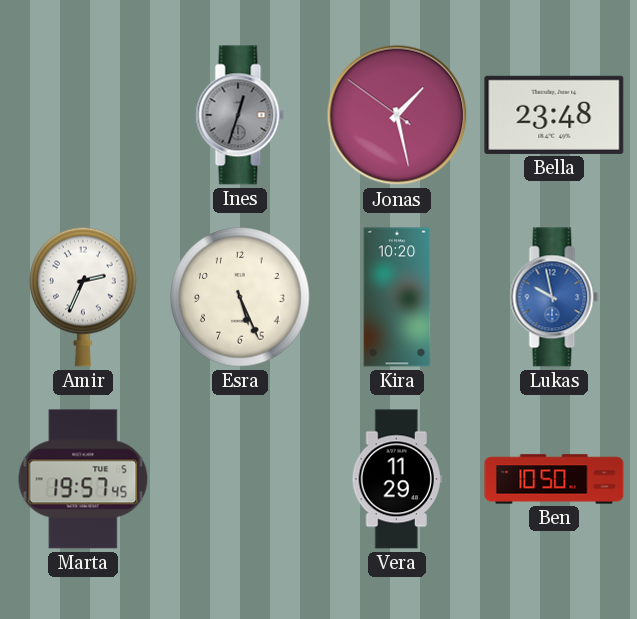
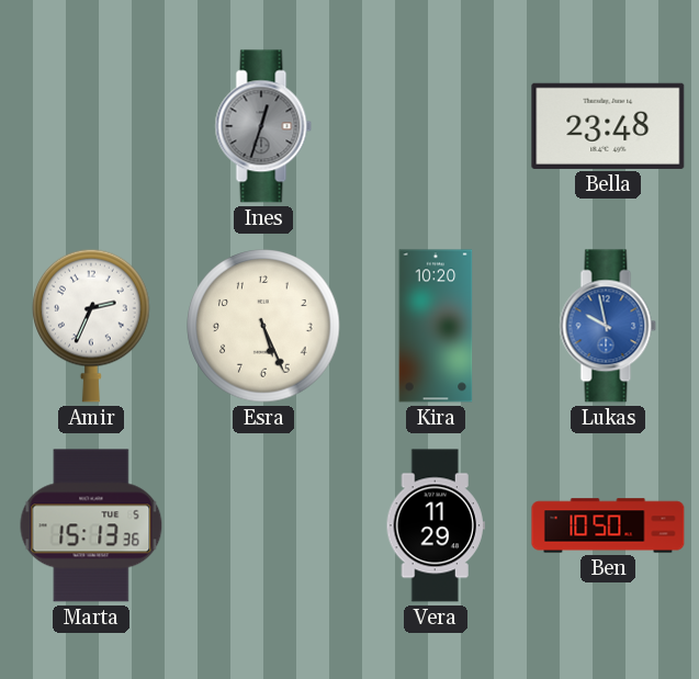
Jonas: 1:27 -> none
Marta: 19:57 -> 15:13
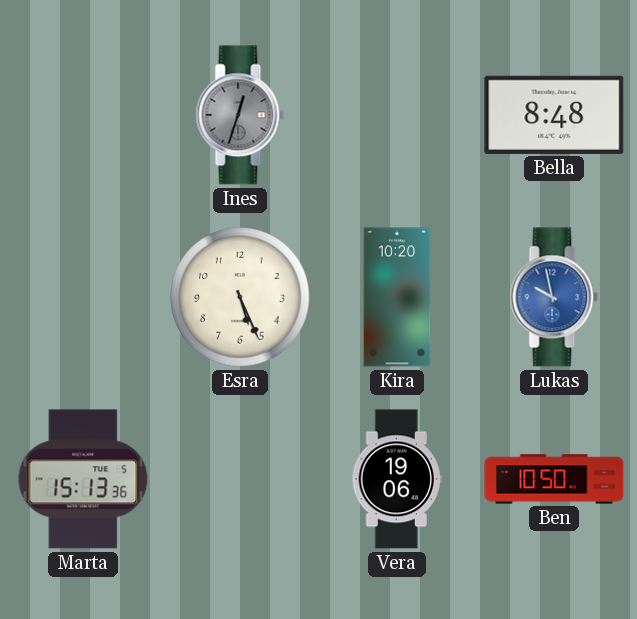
Bella: 23:48 -> 8:48
Amir: 2:34 -> none
Vera: 11:29 -> 19:06
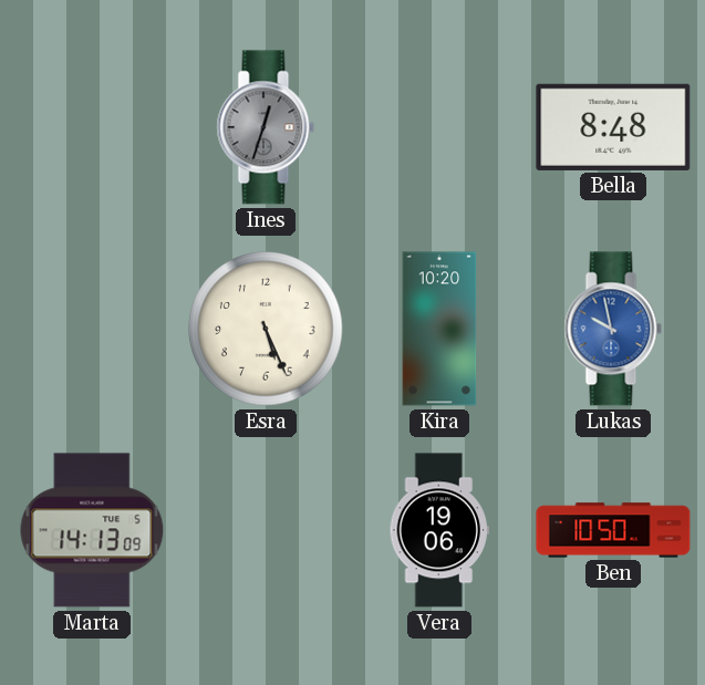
Marta: 15:13 -> 14:13
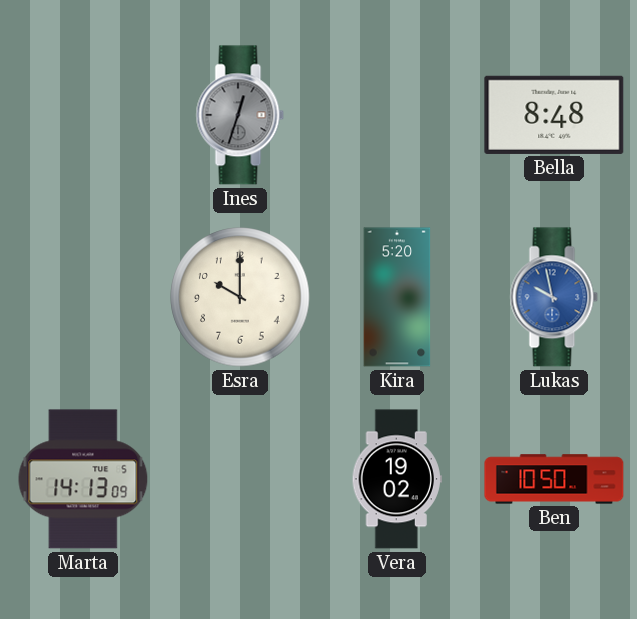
Esra: 5:26 -> 10:00
Kira: 10:20 -> 5:20
Vera: 19:06 -> 19:02
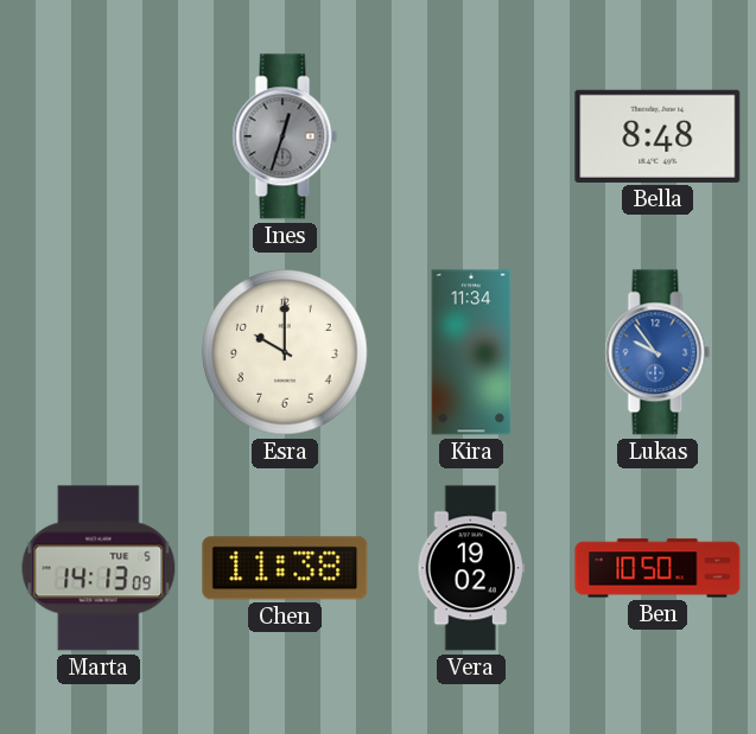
Kira: 5:20 -> 11:34
Lukas: 9:58 -> 9:54
Chen: none -> 11:38
